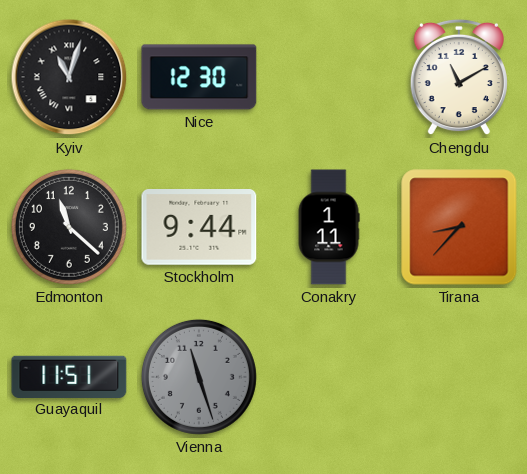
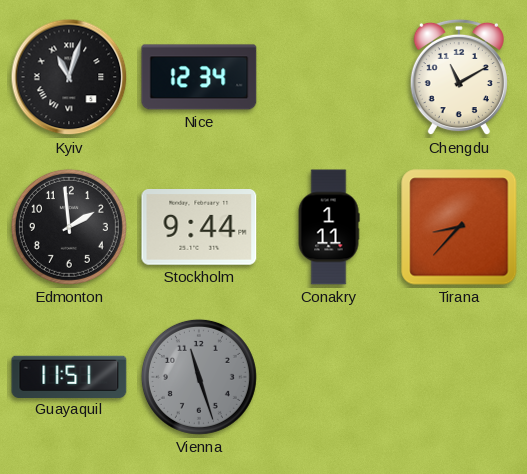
Nice: 12:30 -> 12:34
Edmonton: 11:22 -> 1:59
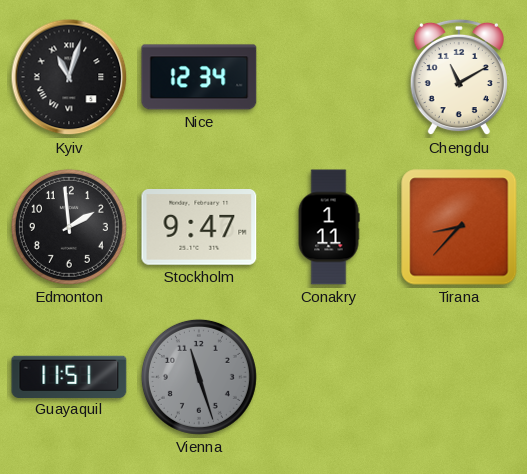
Stockholm: 9:44 -> 9:47
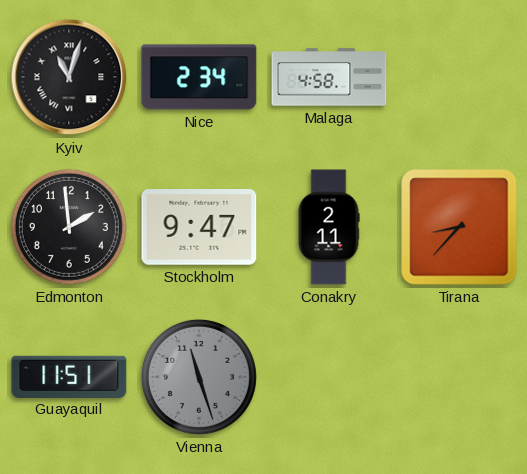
Nice: 12:34 -> 2:34
Malaga: none -> 4:58
Chengdu: 11:10 -> none
Conakry: 1:11 -> 2:11
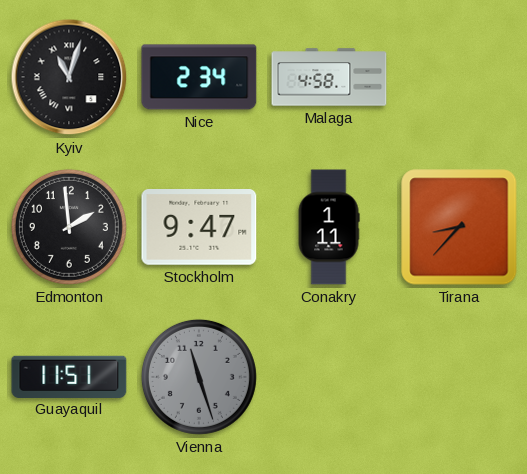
Conakry: 2:11 -> 1:11
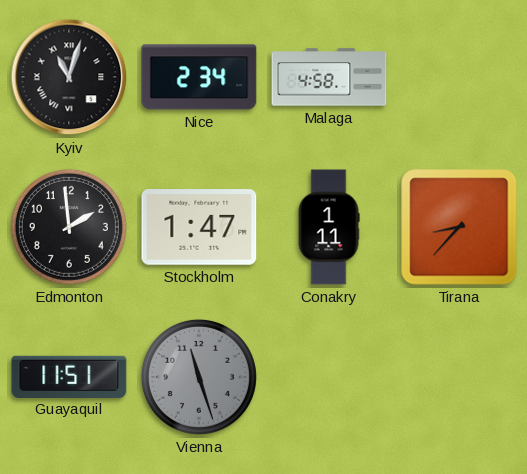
Stockholm: 9:47 -> 1:47
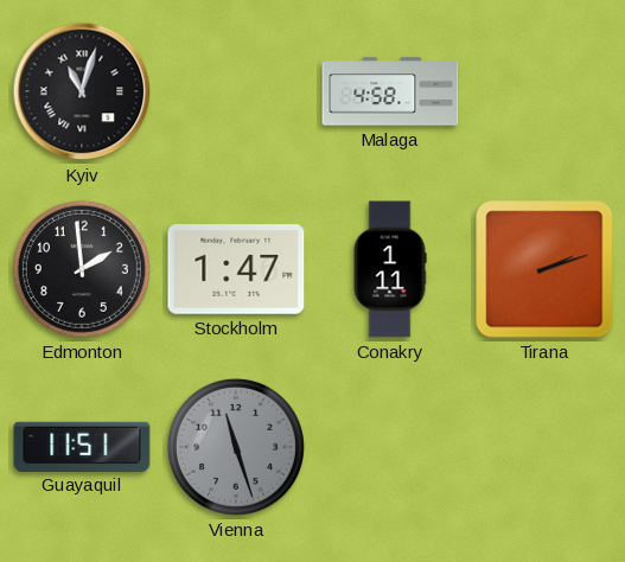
Nice: 2:34 -> none
Tirana: 8:37 -> 2:12
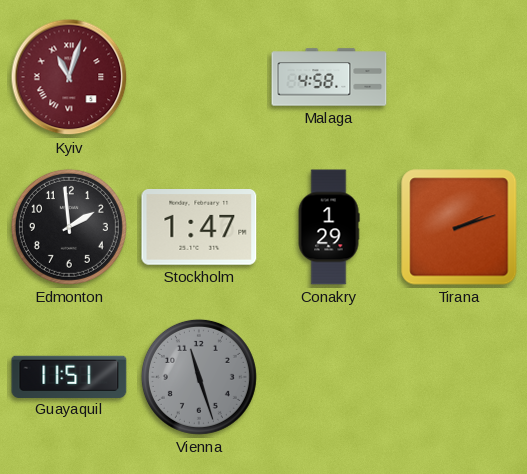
Kyiv dial: black -> burgundy
Conakry: 1:11 -> 1:29
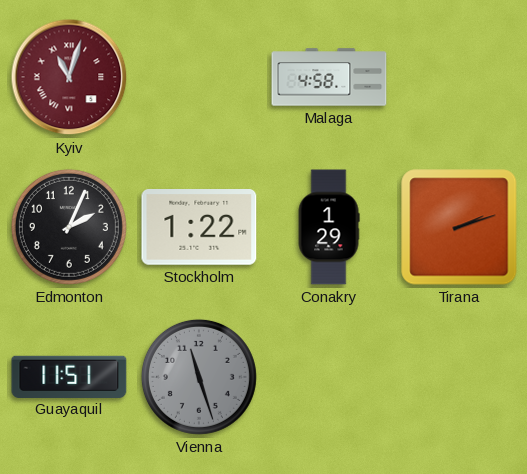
Edmonton: 1:59 -> 2:04
Stockholm: 1:47 -> 1:22
